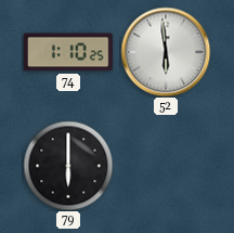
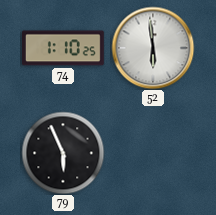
79: 6:00 -> 5:56
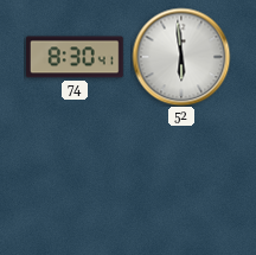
74: 1:10 -> 8:30
79: 5:56 -> none
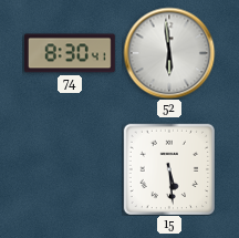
15: none -> 5:29
